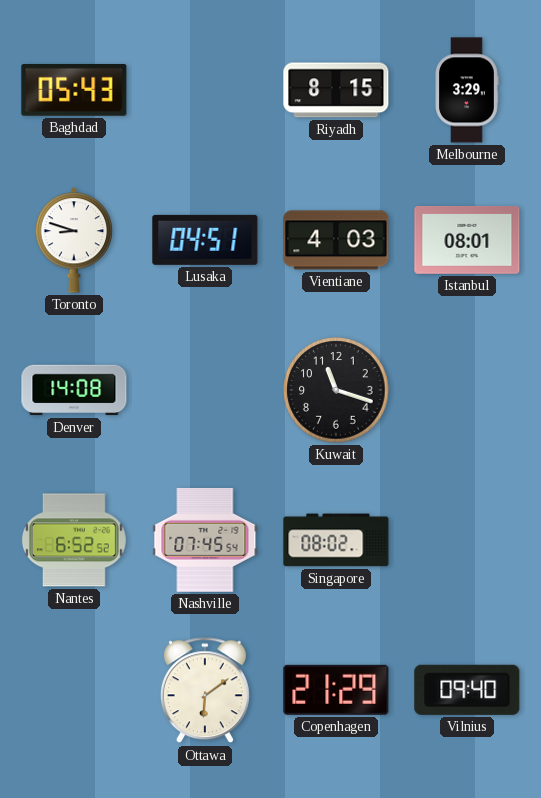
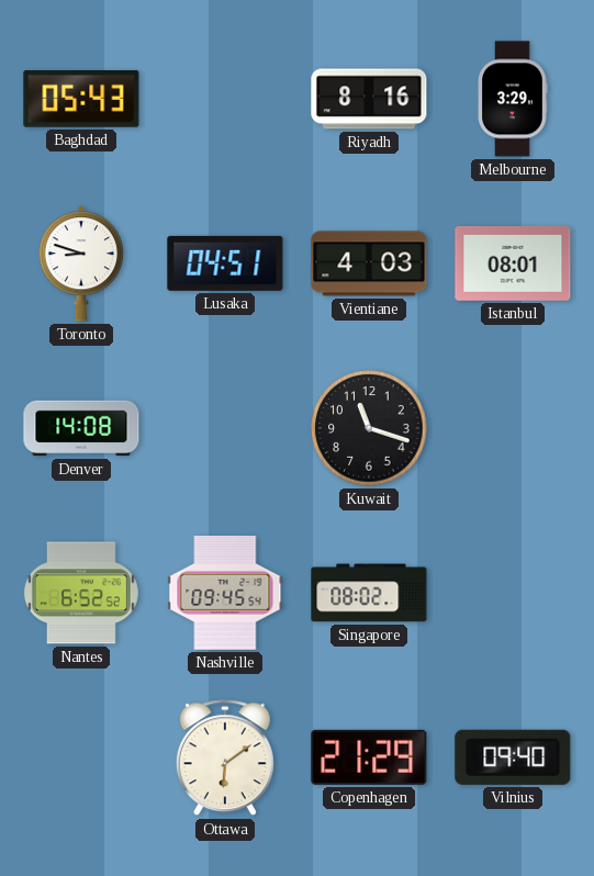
Riyadh: 8:15 -> 8:16
Nashville: 07:45 -> 09:45
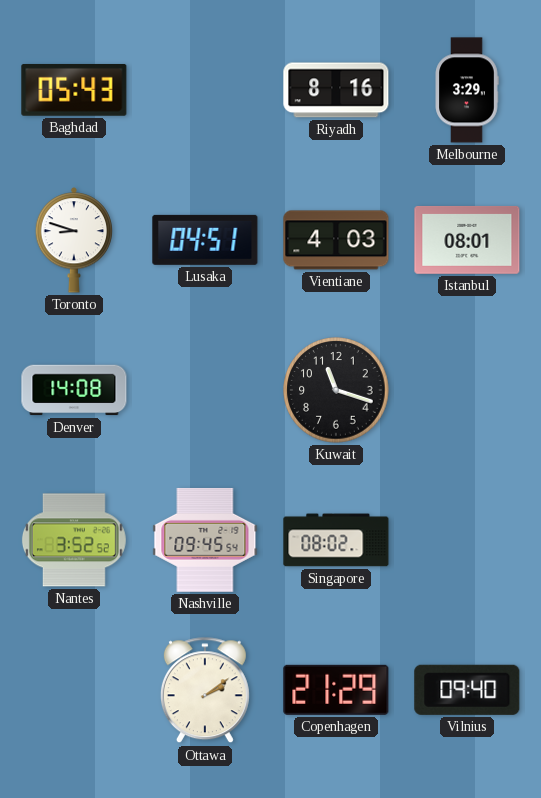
Nantes: 6:52 -> 3:52
Ottawa: 6:09 -> 2:09
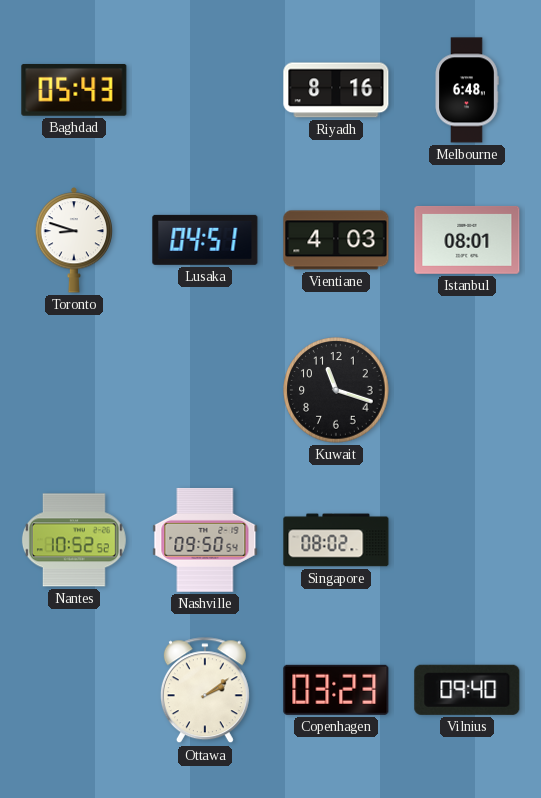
Melbourne: 3:29 -> 6:48
Denver: 14:08 -> none
Nantes: 3:52 -> 10:52
Nashville: 09:45 -> 09:50
Copenhagen: 21:29 -> 03:23
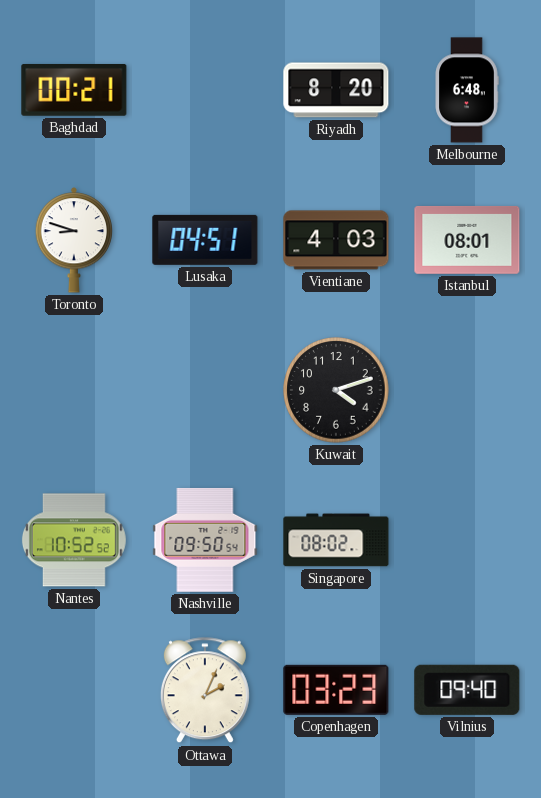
Baghdad: 05:43 -> 00:21
Riyadh: 8:16 -> 8:20
Kuwait: 11:18 -> 4:12
Ottawa: 2:09 -> 2:04
